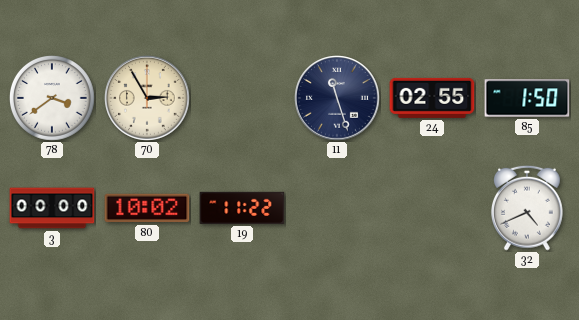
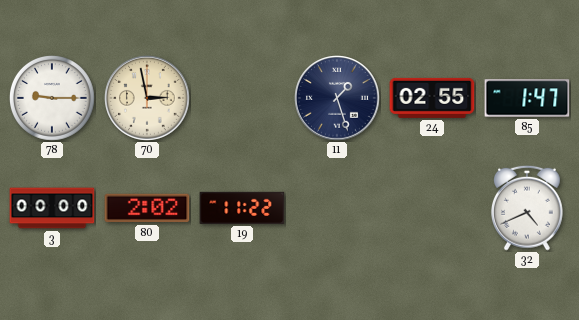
78: 3:39 -> 9:15
70: 2:55 -> 2:58
11: 11:27 -> 1:27
85: 1:50 -> 1:47
80: 10:02 -> 2:02
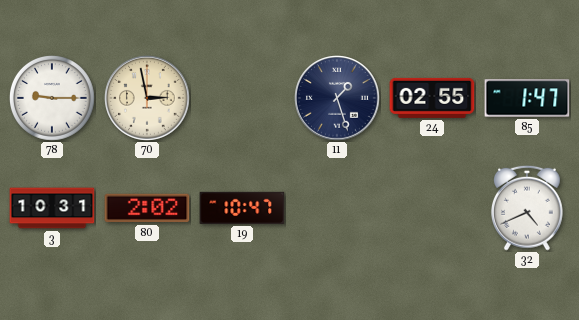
3: 00:00 -> 10:31
19: 11:22 -> 10:47
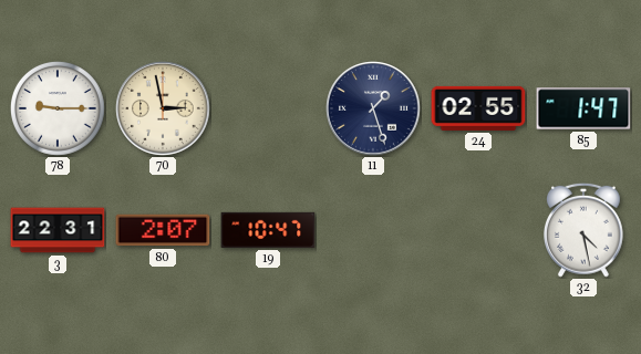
3: 10:31 -> 22:31
80: 2:02 -> 2:07
32: 4:41 -> 4:28
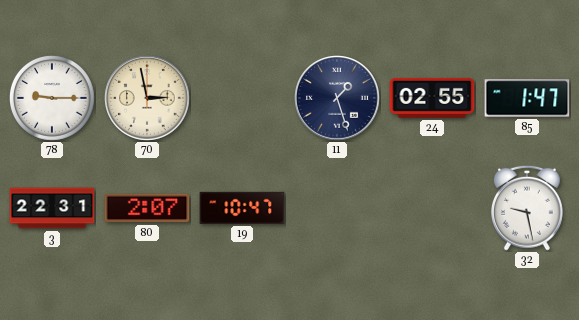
32: 4:28 -> 9:28
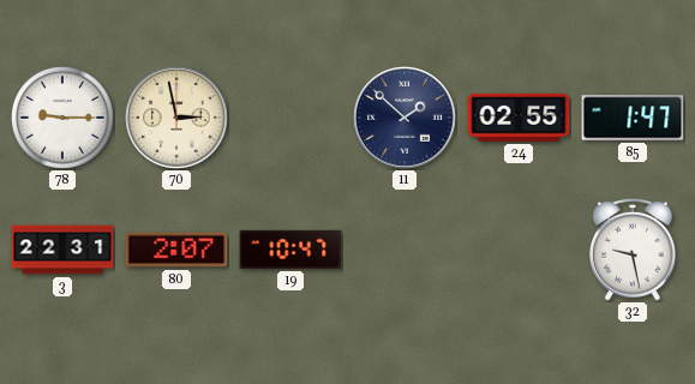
11: 1:27 -> 1:52
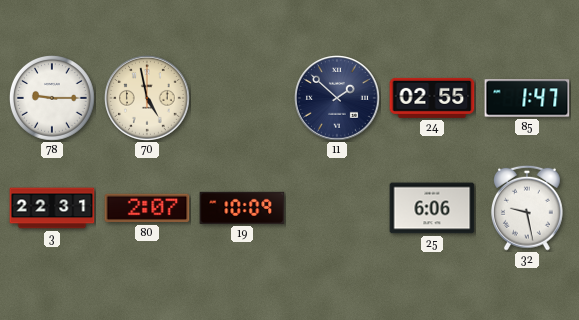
70: 2:58 -> 4:58
19: 10:47 -> 10:09
25: none -> 6:06
